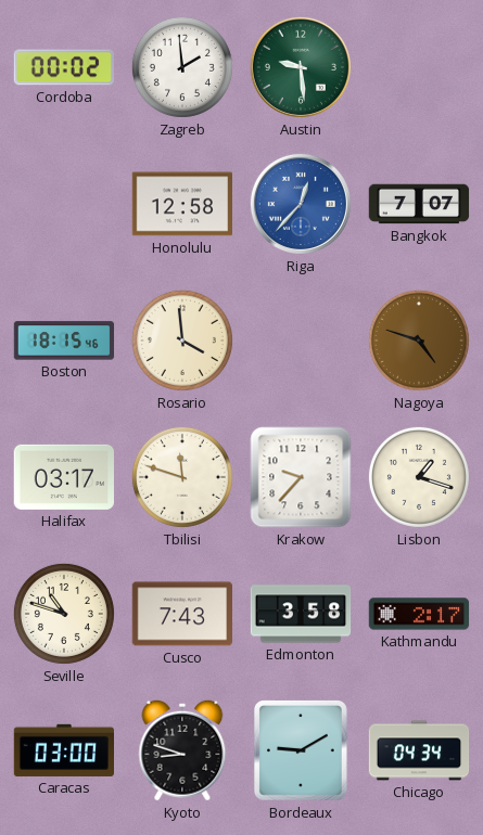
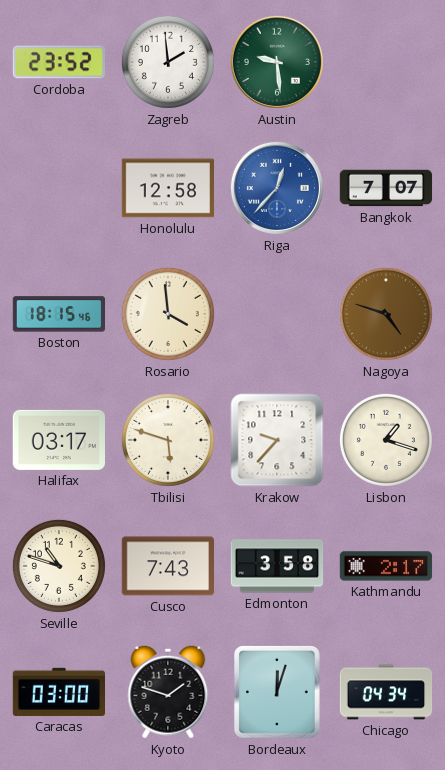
Cordoba: 00:02 -> 23:52
Tbilisi: 11:48 -> 5:48
Kyoto: 8:48 -> 1:48
Bordeaux: 9:10 -> 12:03
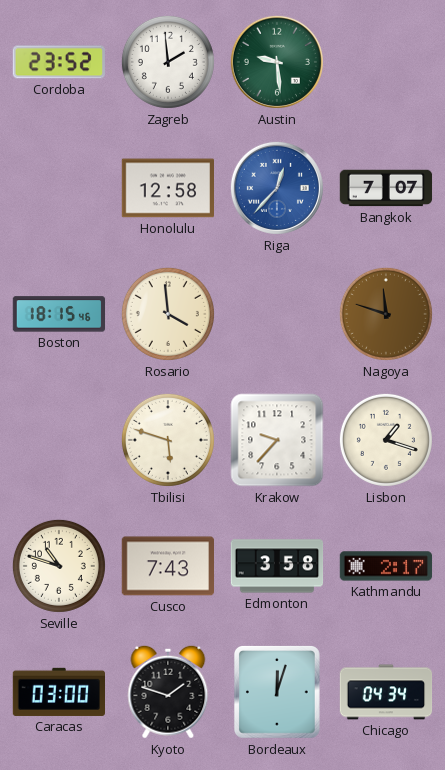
Nagoya: 4:48 -> 11:48
Halifax: 03:17 -> none
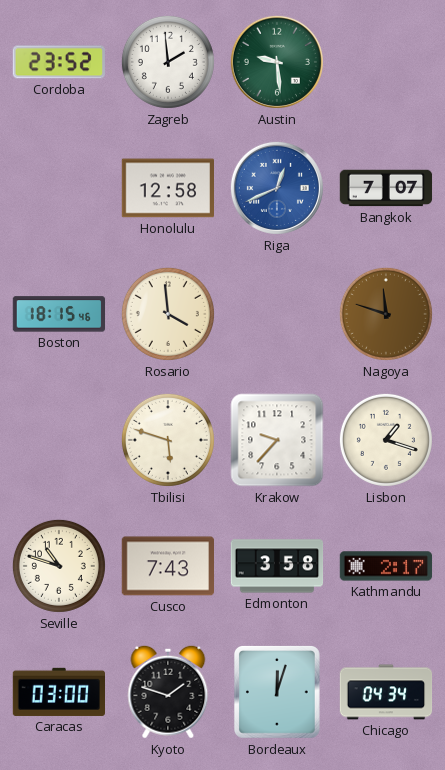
Riga: 12:37 -> 12:41
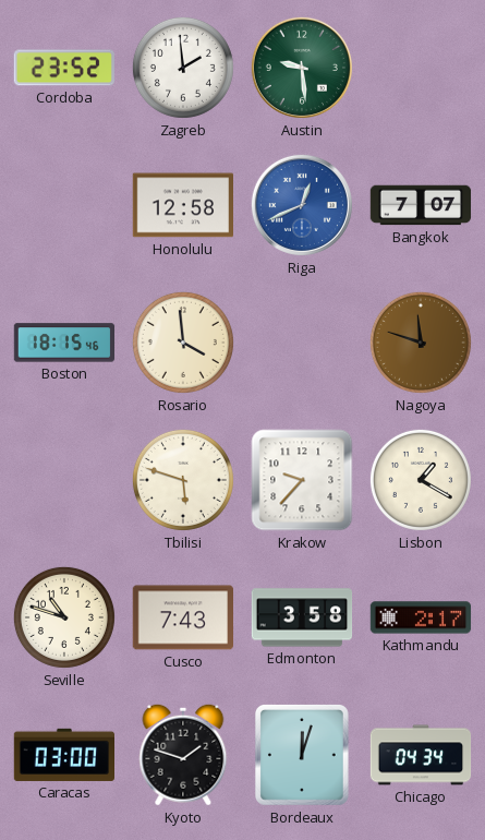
Lisbon: 1:18 -> 1:20
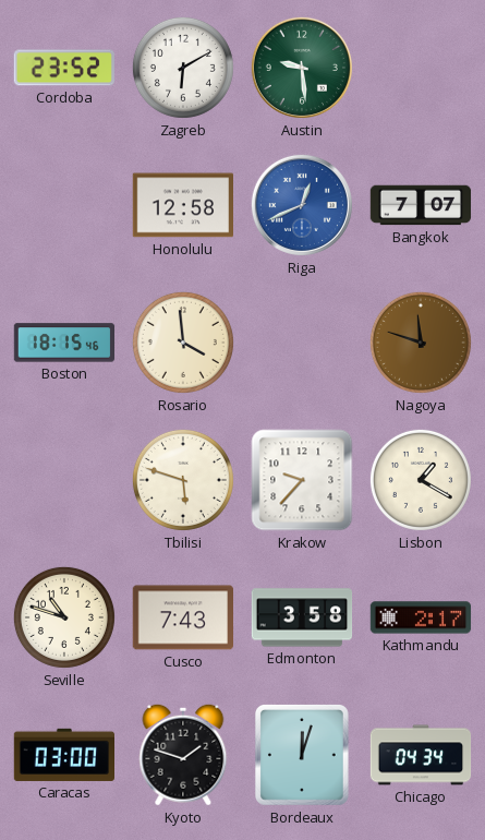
Zagreb: 1:59 -> 6:10
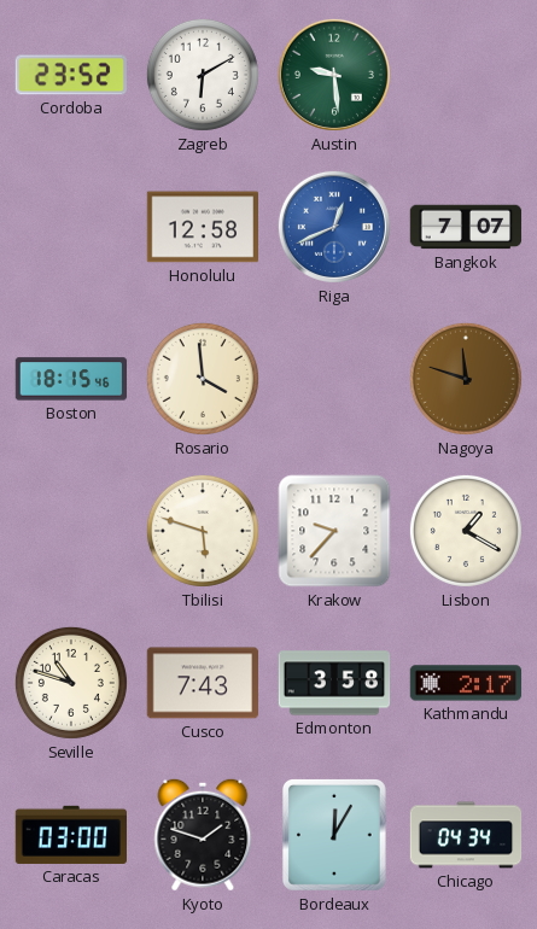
Bordeaux: 12:03 -> 12:05
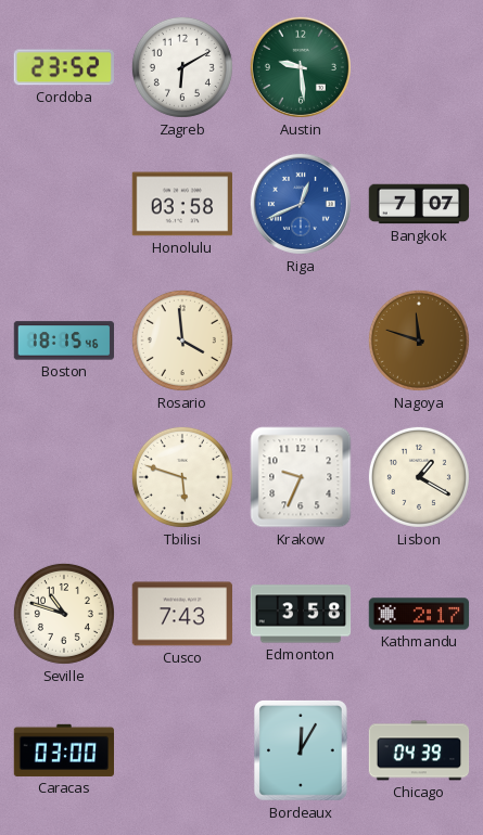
Honolulu: 12:58 -> 03:58
Krakow: 9:37 -> 9:34
Kyoto: 1:48 -> none
Chicago: 04:34 -> 04:39
